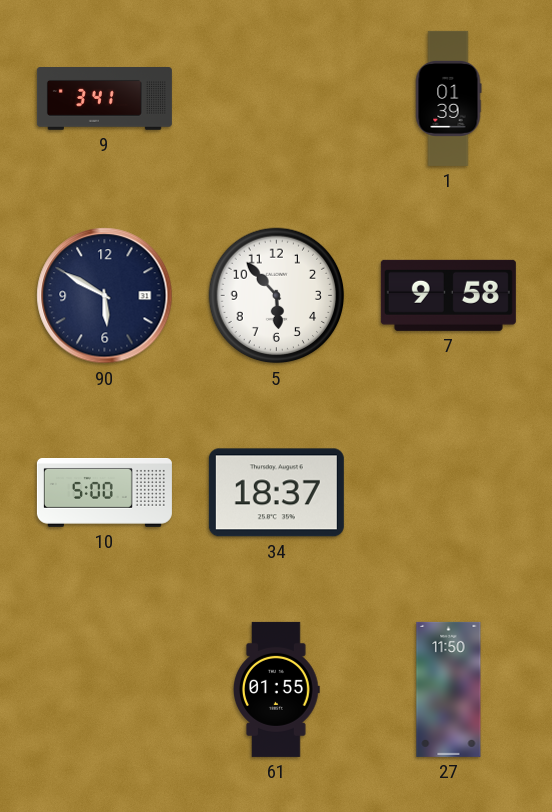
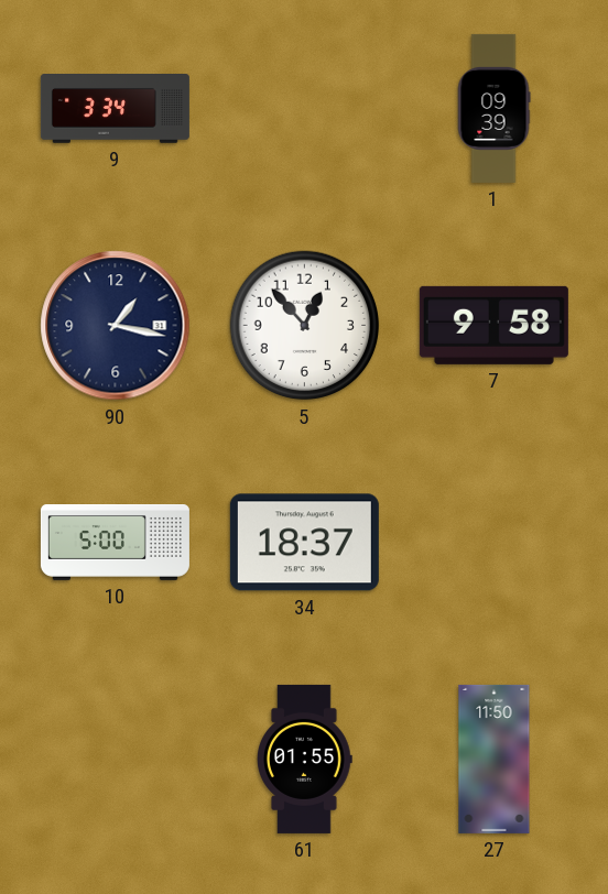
9: 3:41 -> 3:34
1: 01:39 -> 09:39
90: 5:50 -> 1:17
5: 5:53 -> 12:53
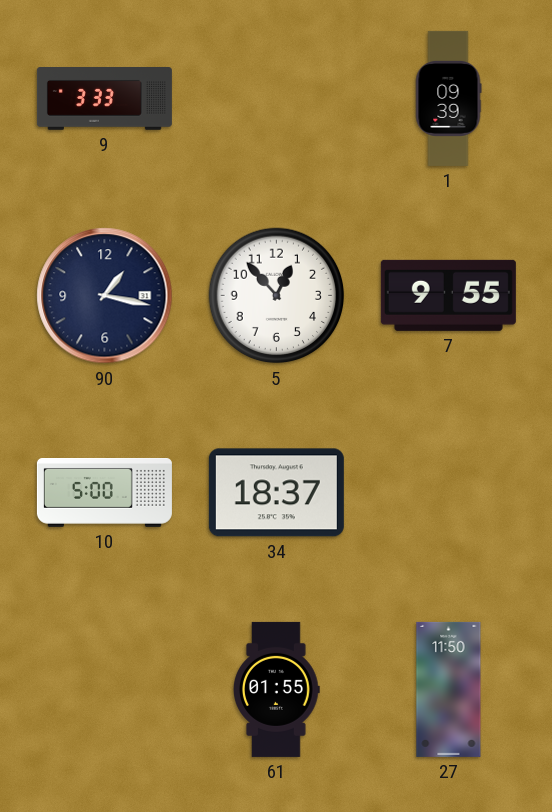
9: 3:34 -> 3:33
7: 9:58 -> 9:55
